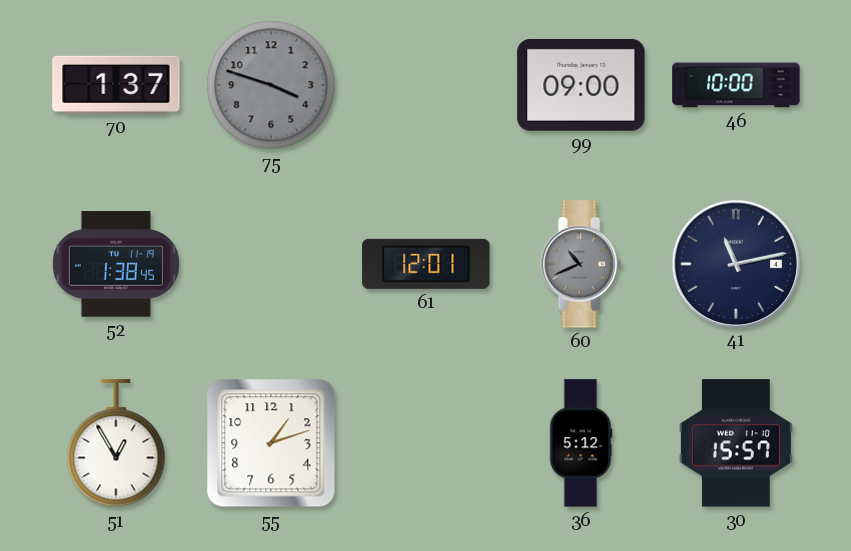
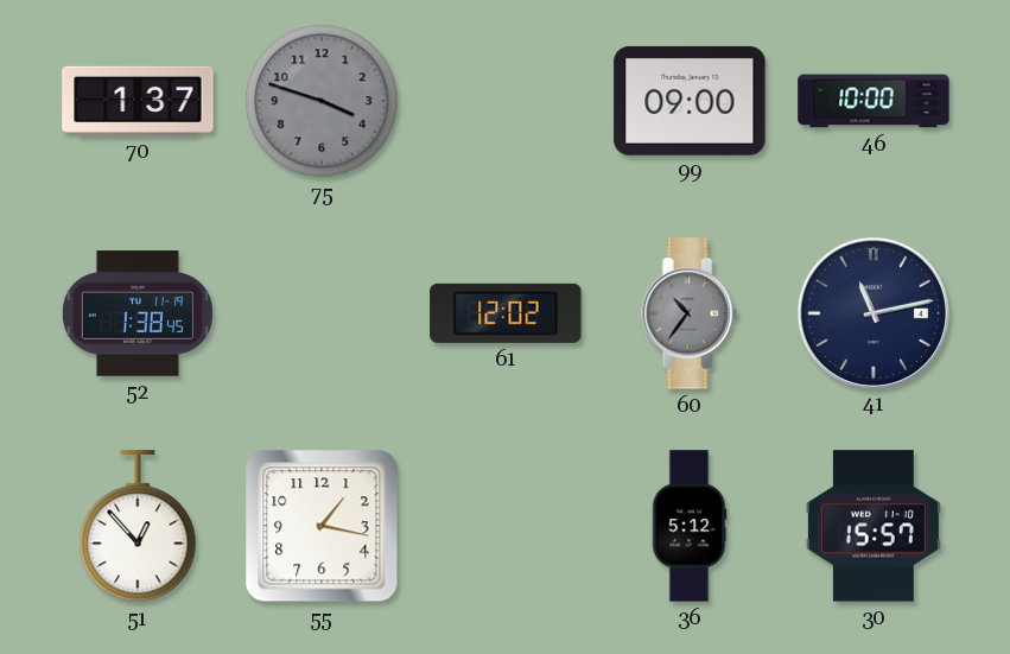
61: 12:01 -> 12:02
60: 10:41 -> 10:36
51: 12:55 -> 12:53
55: 1:12 -> 1:17
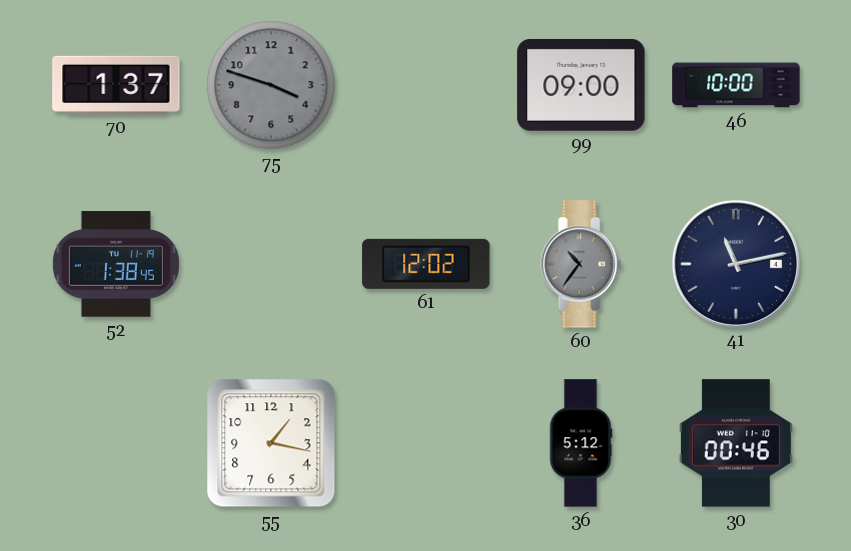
51: 12:53 -> none
30: 15:57 -> 00:46
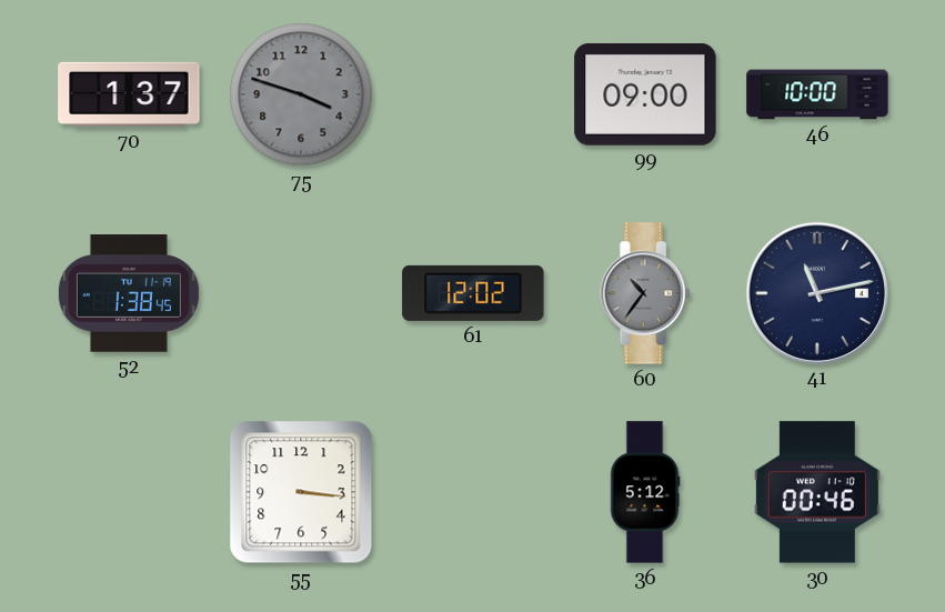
55: 1:17 -> 3:16
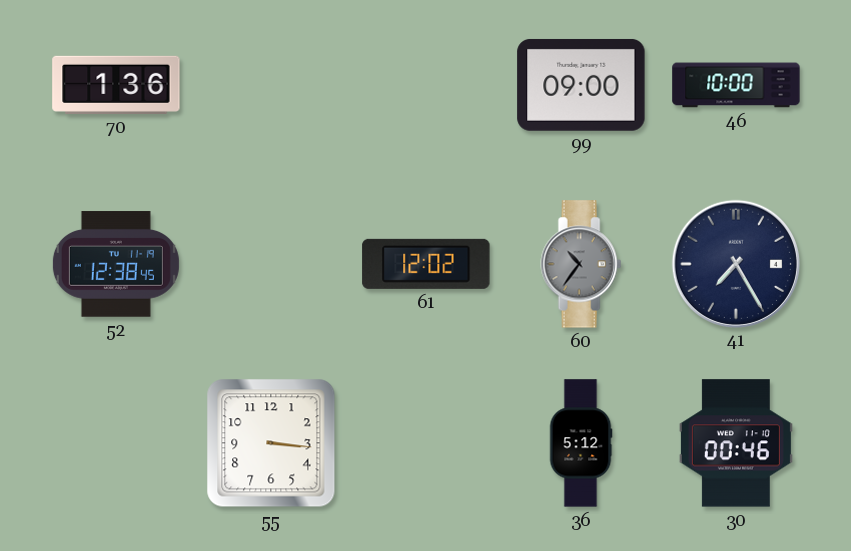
70: 1:37 -> 1:36
75: 3:48 -> none
52: 1:38 -> 12:38
41: 11:13 -> 7:25
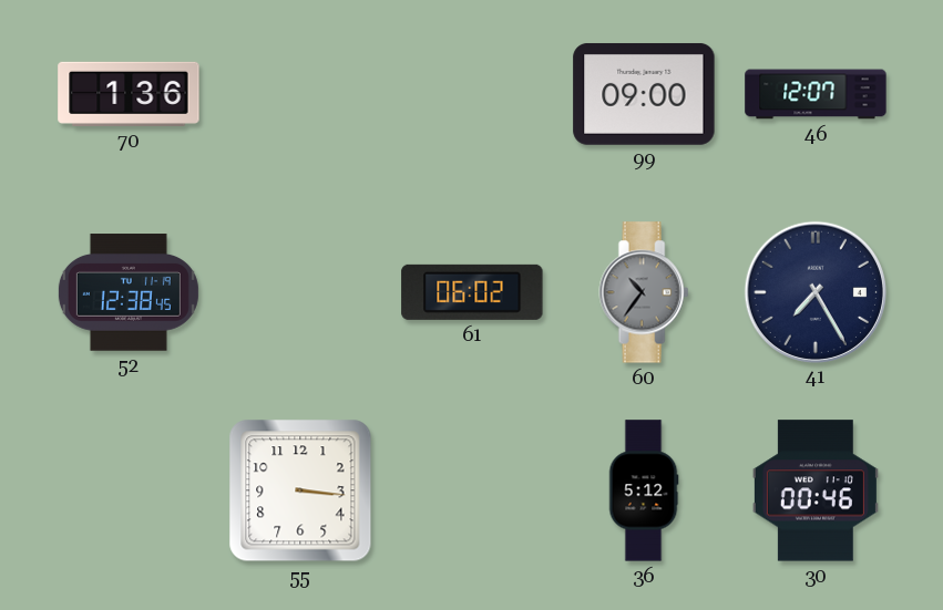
46: 10:00 -> 12:07
61: 12:02 -> 06:02
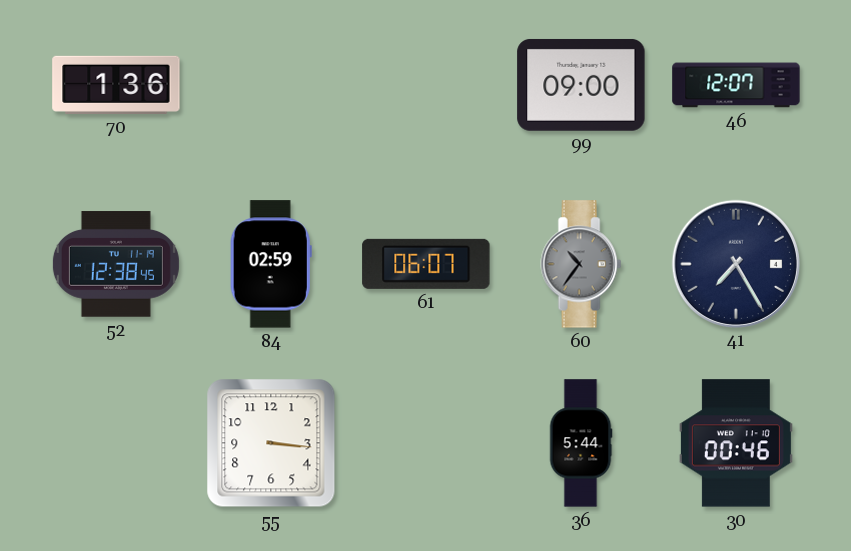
84: none -> 02:59
61: 06:02 -> 06:07
36: 5:12 -> 5:44
